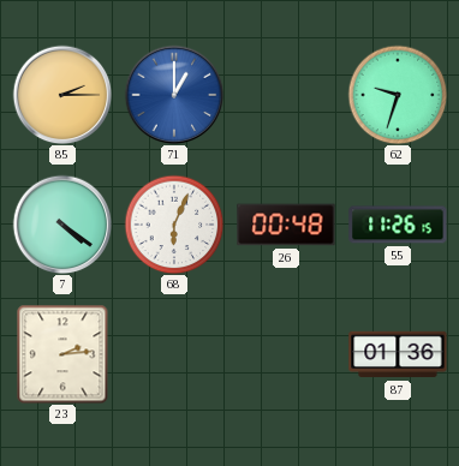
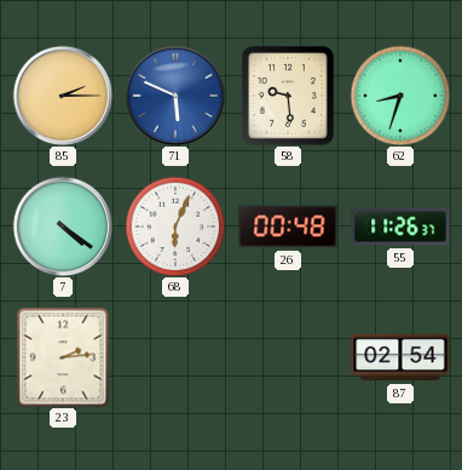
71: 1:00 -> 5:49
58: none -> 9:29
62: 9:33 -> 8:33
55: 11:26:15 -> 11:26:37
87: 01:36 -> 02:54
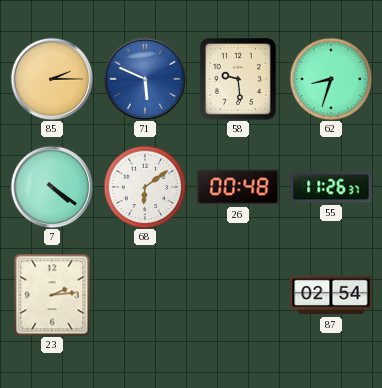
68: 6:04 -> 6:09
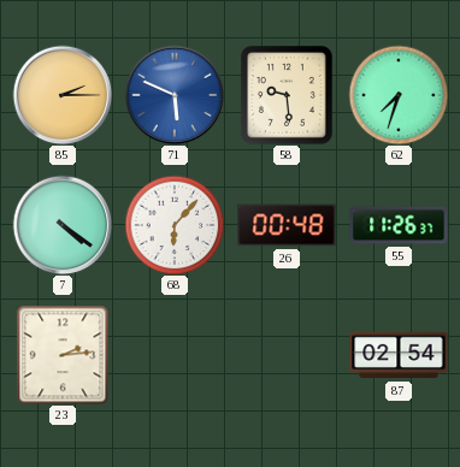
62: 8:33 -> 7:33
68: 6:09 -> 6:07
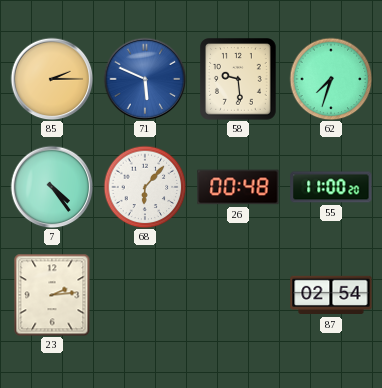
7: 4:21 -> 4:24
55: 11:26 -> 11:00
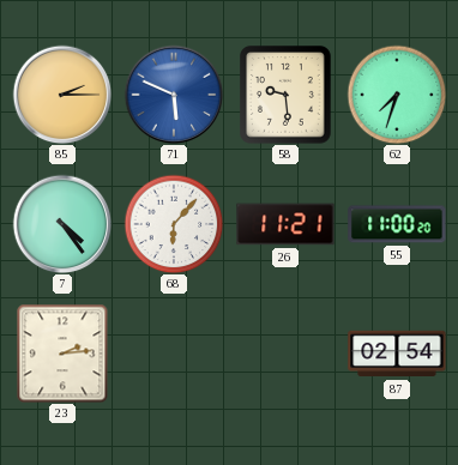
26: 00:48 -> 11:21
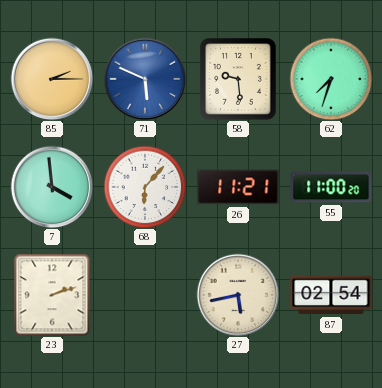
7: 4:24 -> 3:59
23: 2:14 -> 2:12
27: none -> 5:43
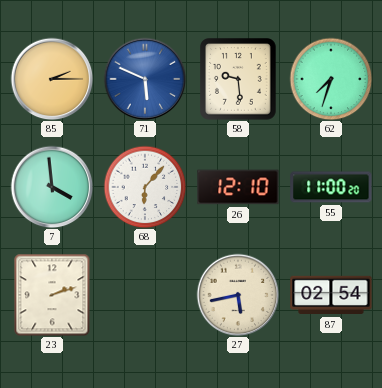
26: 11:21 -> 12:10
